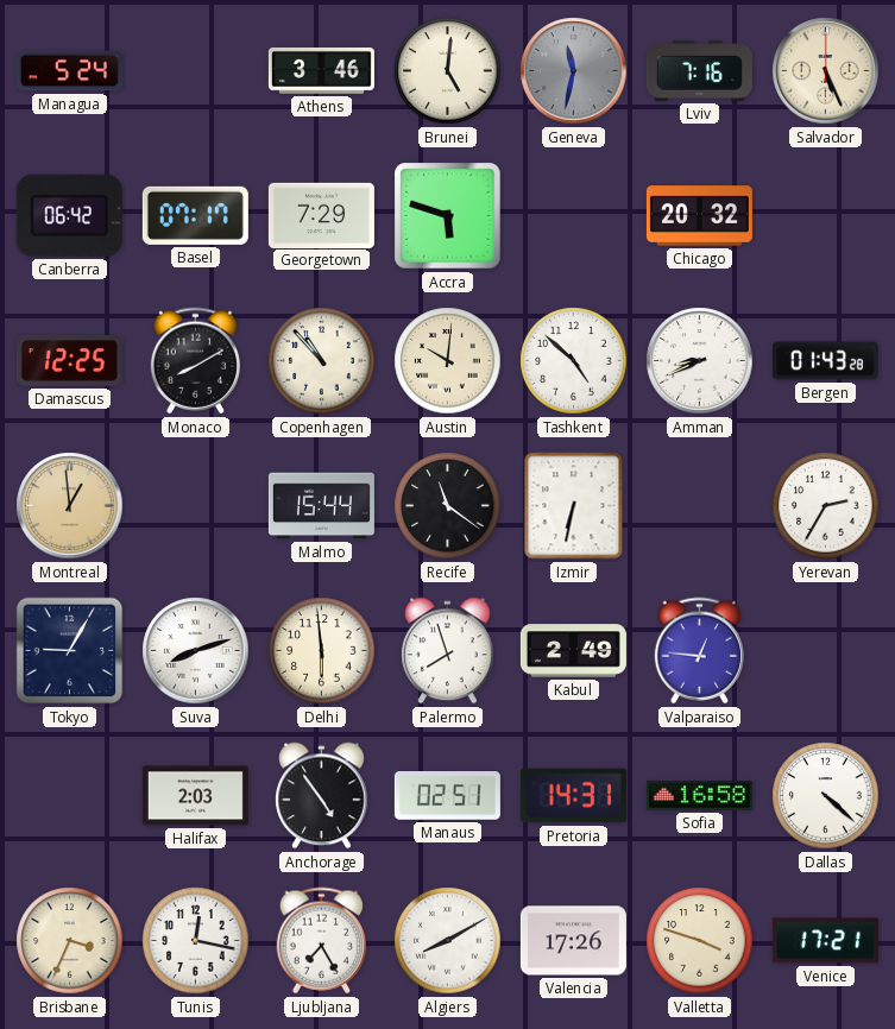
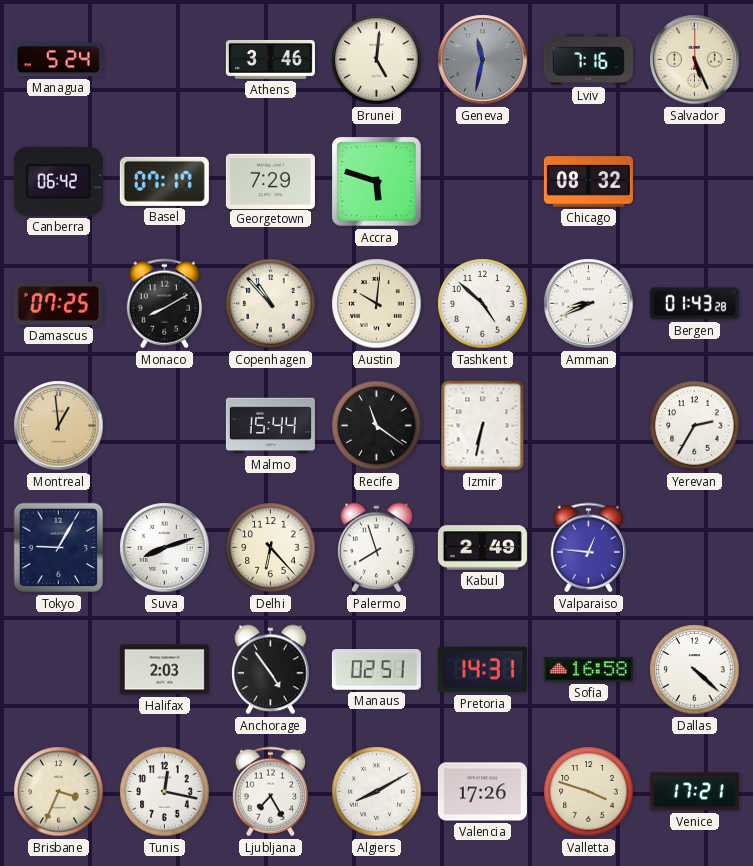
Chicago: 20:32 -> 08:32
Damascus: 12:25 -> 07:25
Delhi: 5:59 -> 6:23
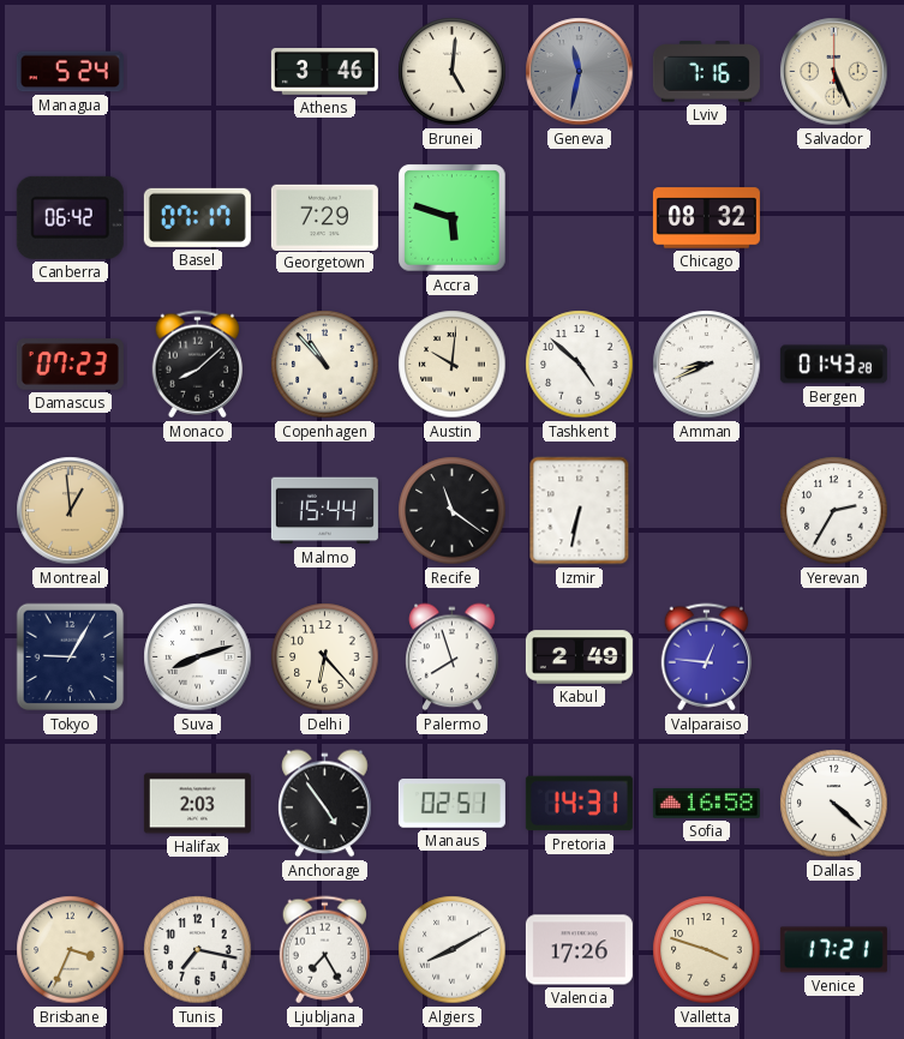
Damascus: 07:25 -> 07:23
Monaco: 8:10 -> 8:08
Tunis: 12:17 -> 7:17
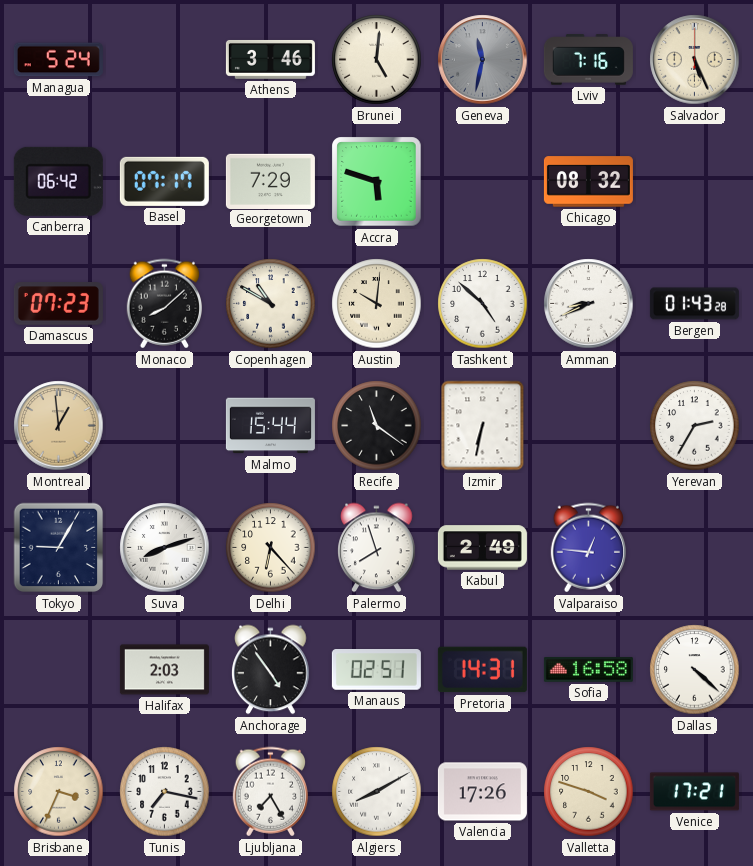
Copenhagen: 10:53 -> 10:50
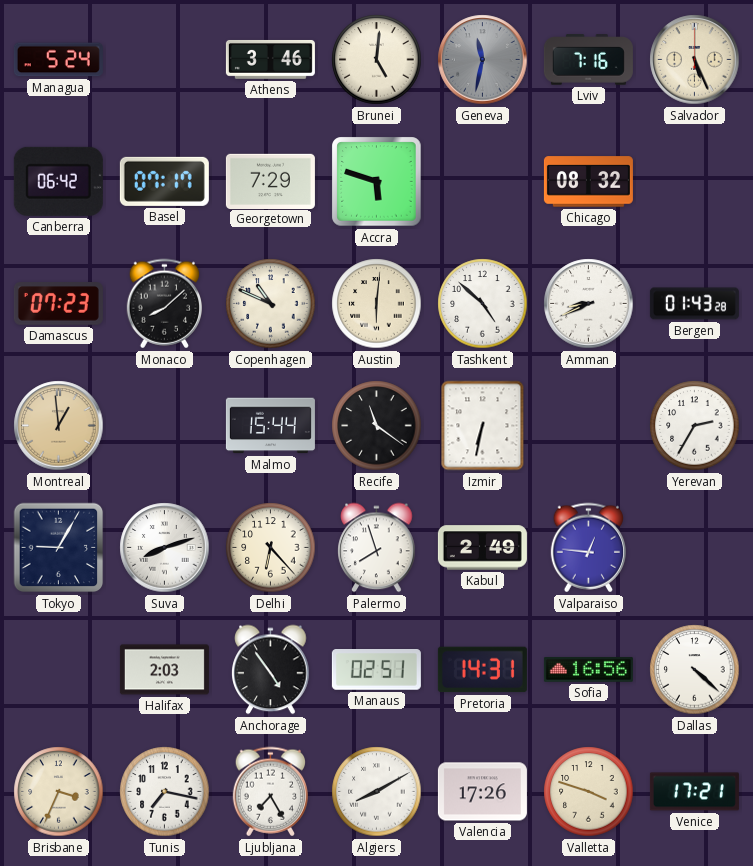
Copenhagen: 10:50 -> 10:49
Austin: 10:01 -> 6:01
Sofia: 16:58 -> 16:56
